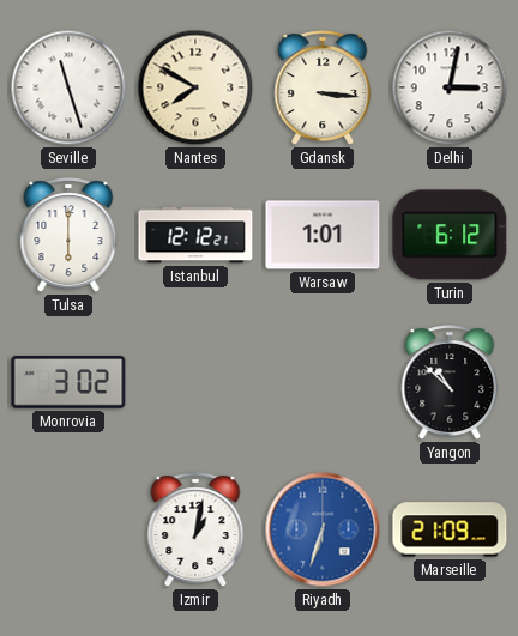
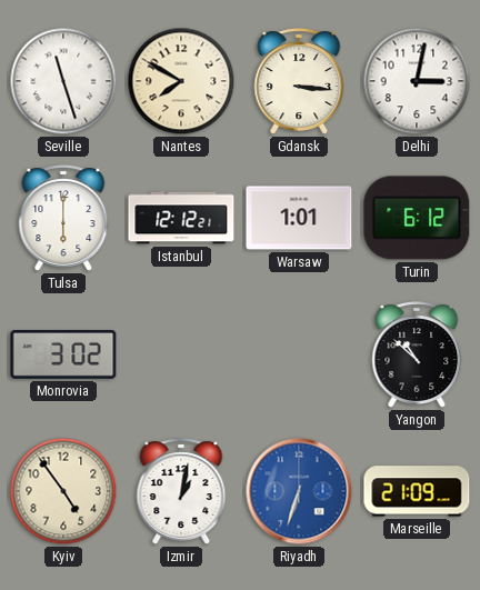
Kyiv: none -> 4:54
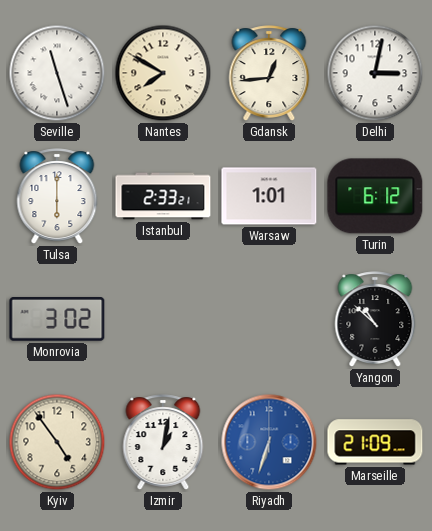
Gdansk: 3:16 -> 12:44
Istanbul: 12:12 -> 2:33
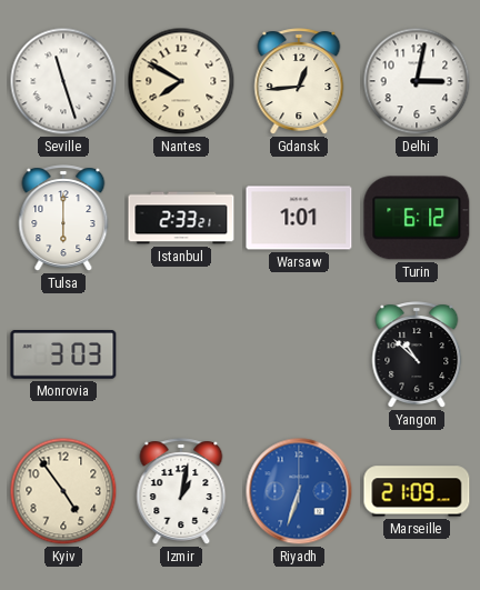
Monrovia: 3:02 -> 3:03
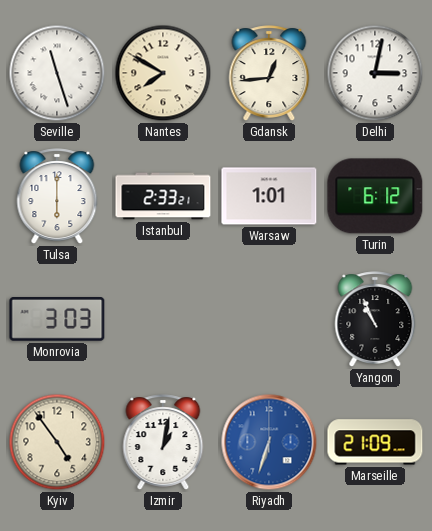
Yangon: 10:52 -> 10:56
